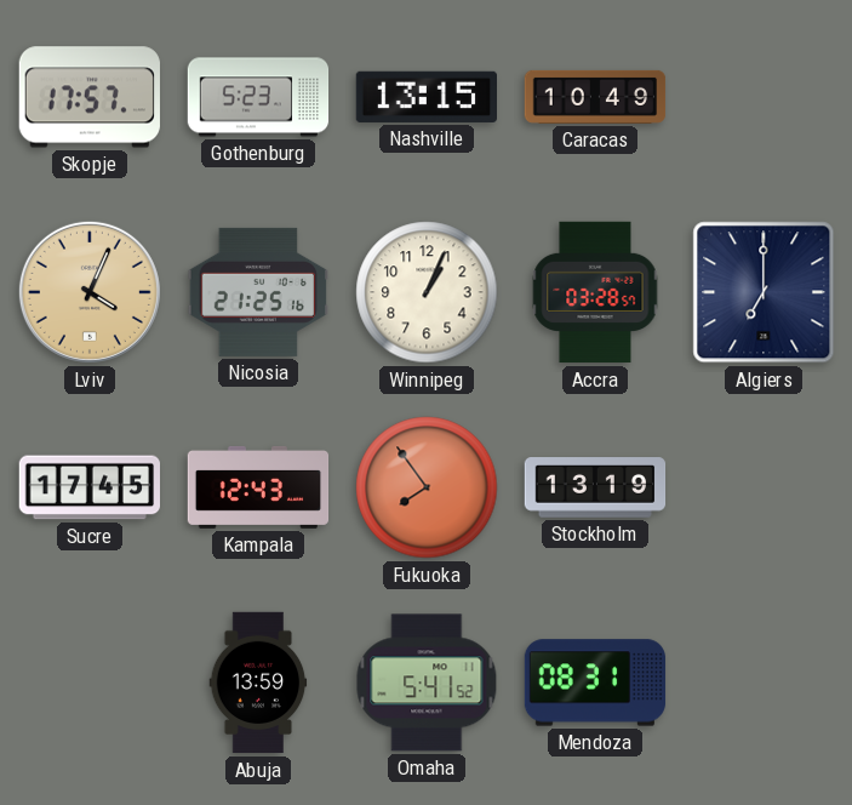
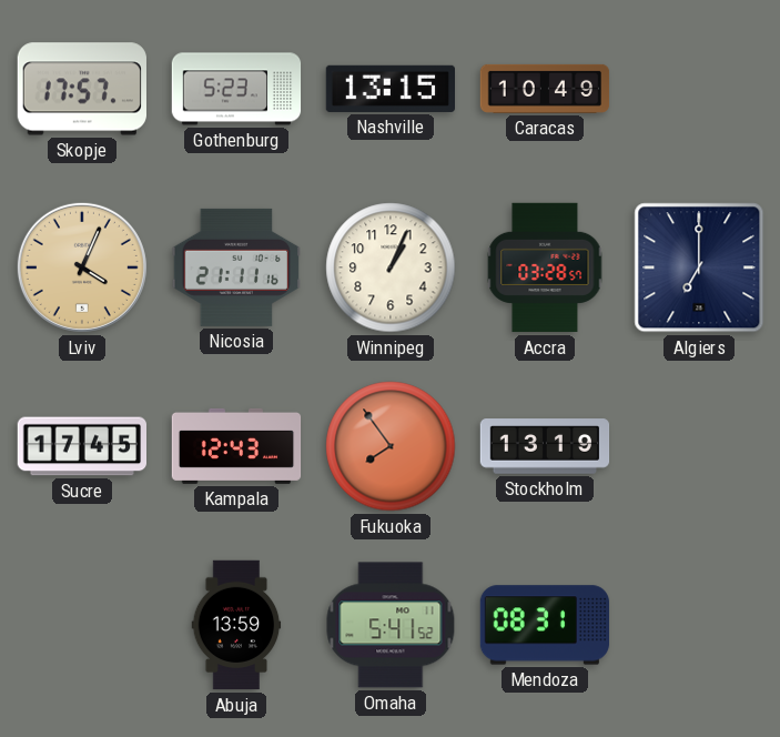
Nicosia: 21:25 -> 21:11
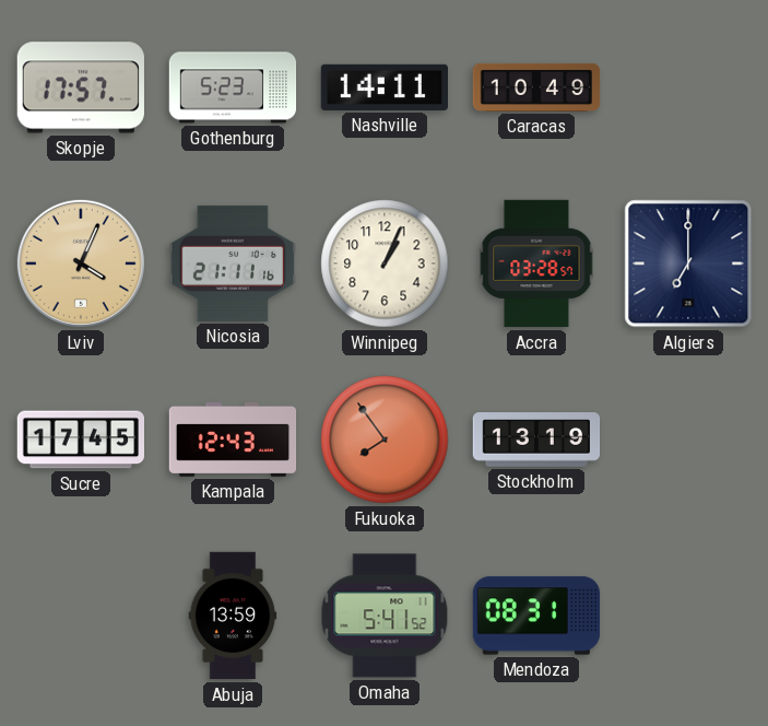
Nashville: 13:15 -> 14:11
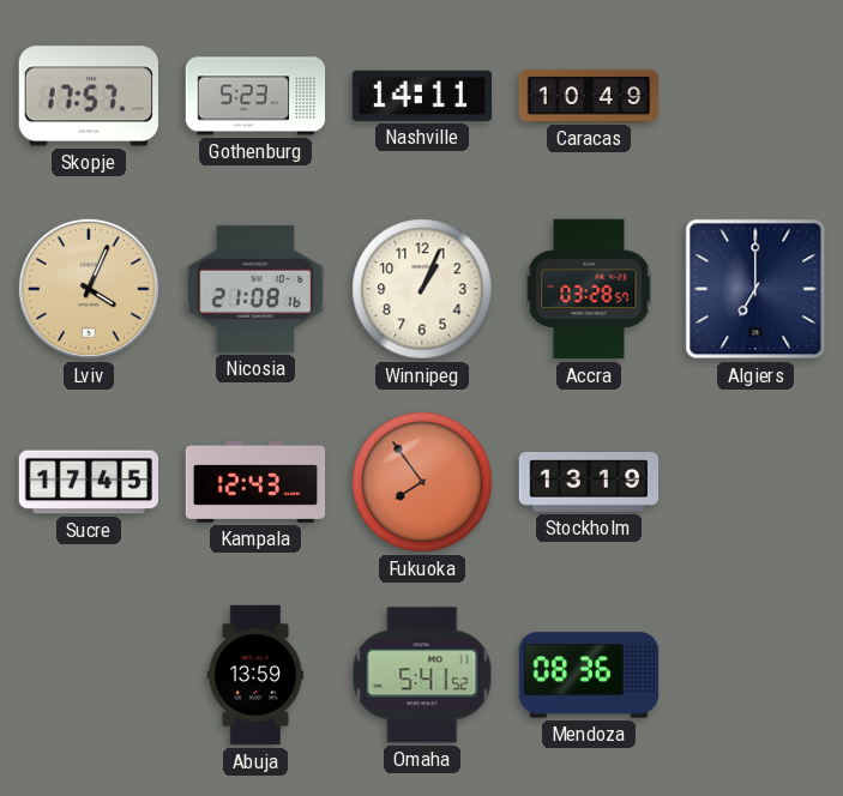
Nicosia: 21:11 -> 21:08
Mendoza: 08:31 -> 08:36
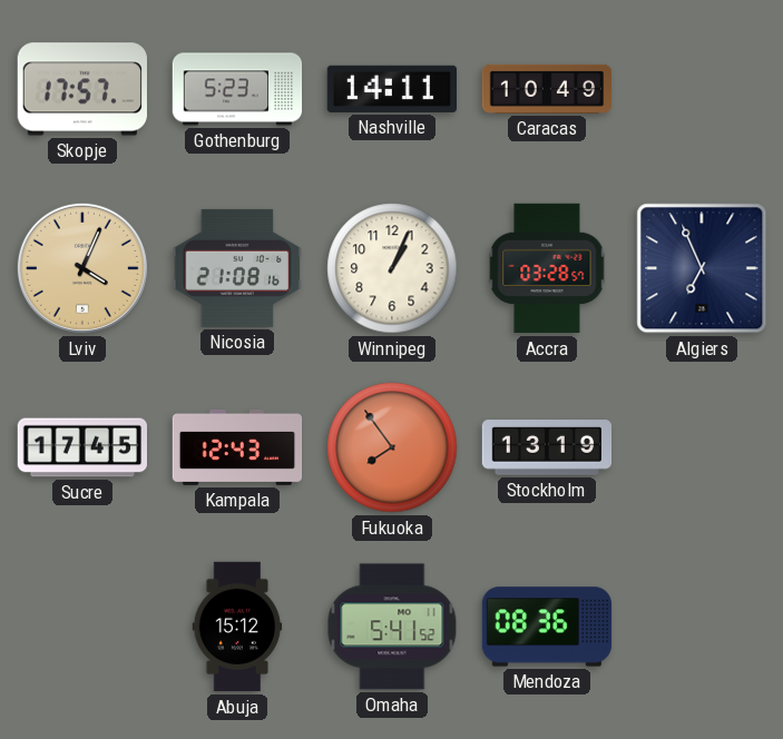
Algiers: 7:00 -> 6:56
Abuja: 13:59 -> 15:12
